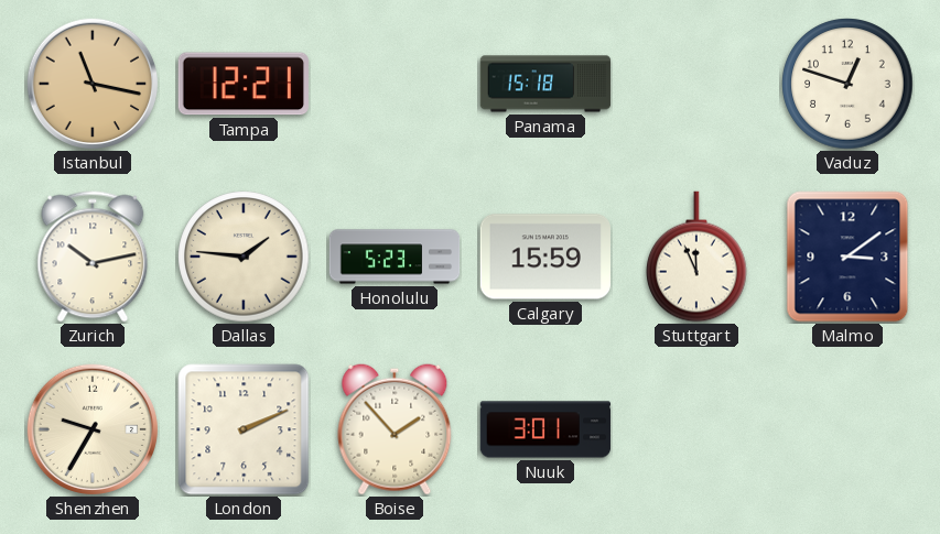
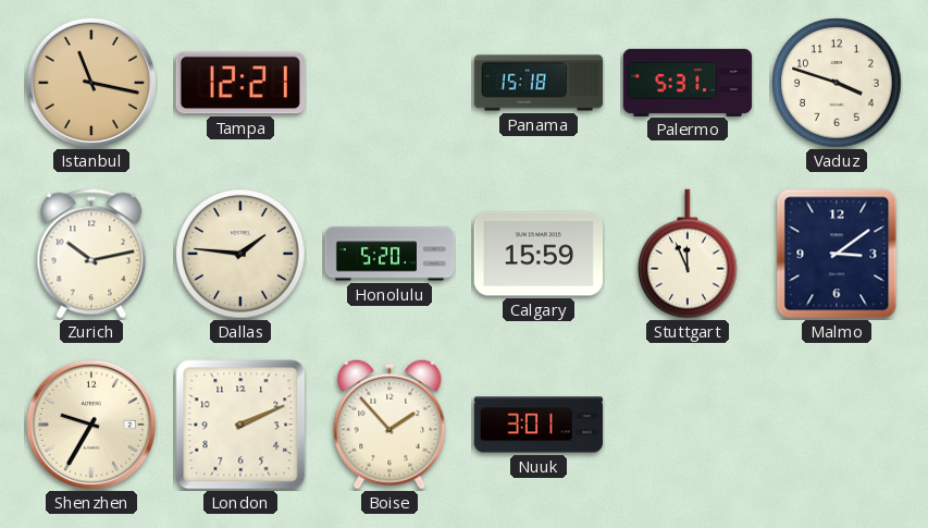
Palermo: none -> 5:31
Vaduz: 12:48 -> 3:48
Honolulu: 5:23 -> 5:20
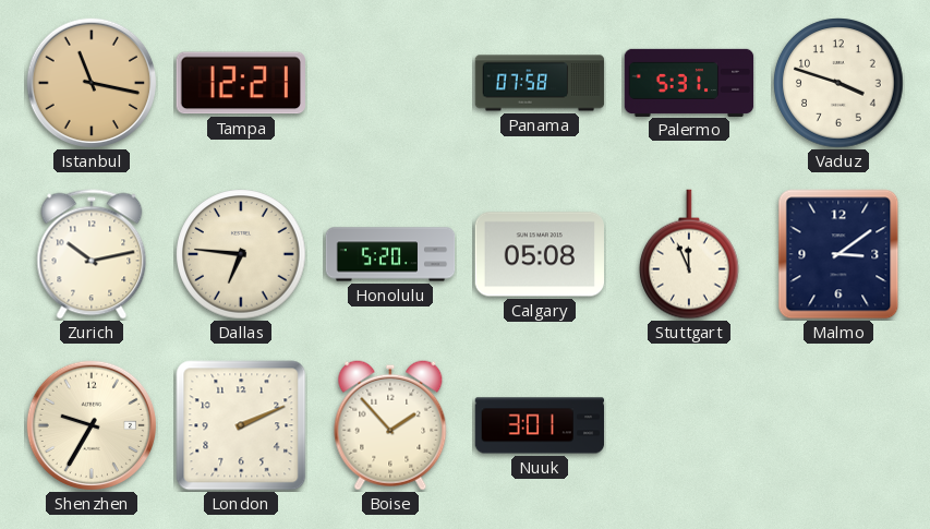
Panama: 15:18 -> 07:58
Dallas: 1:46 -> 6:46
Calgary: 15:59 -> 05:08
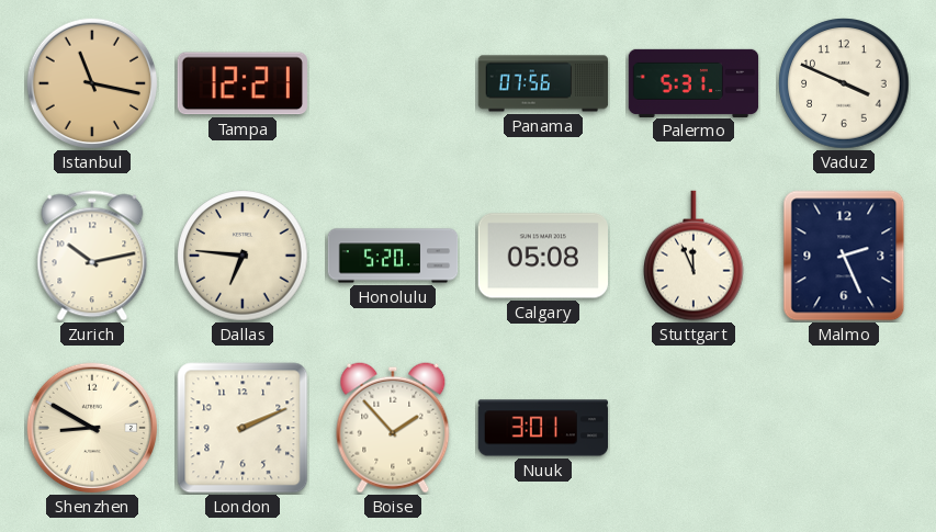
Panama: 07:58 -> 07:56
Vaduz: 3:48 -> 3:49
Malmo: 3:09 -> 2:26
Shenzhen: 9:35 -> 8:50
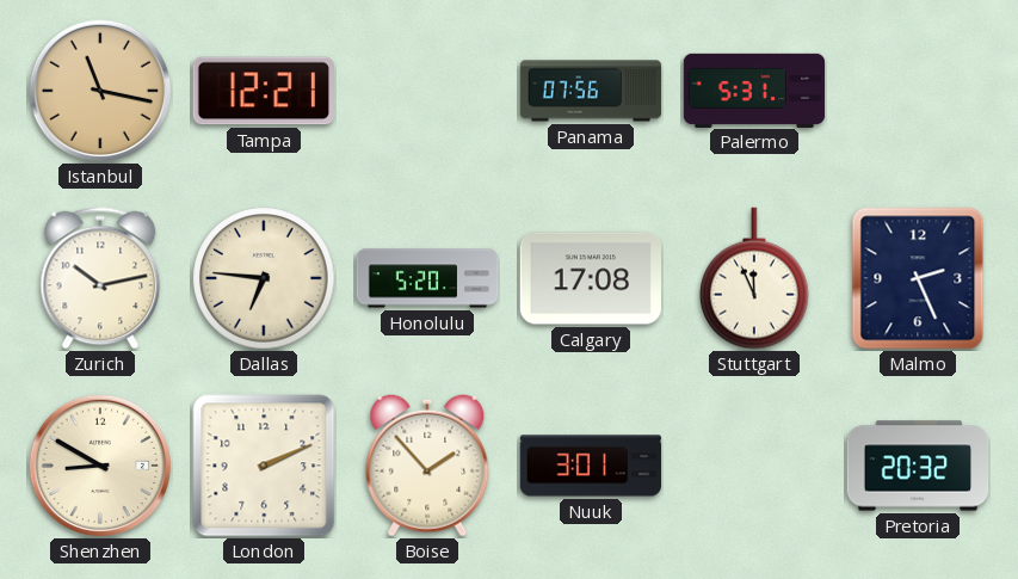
Vaduz: 3:49 -> none
Calgary: 05:08 -> 17:08
Pretoria: none -> 20:32
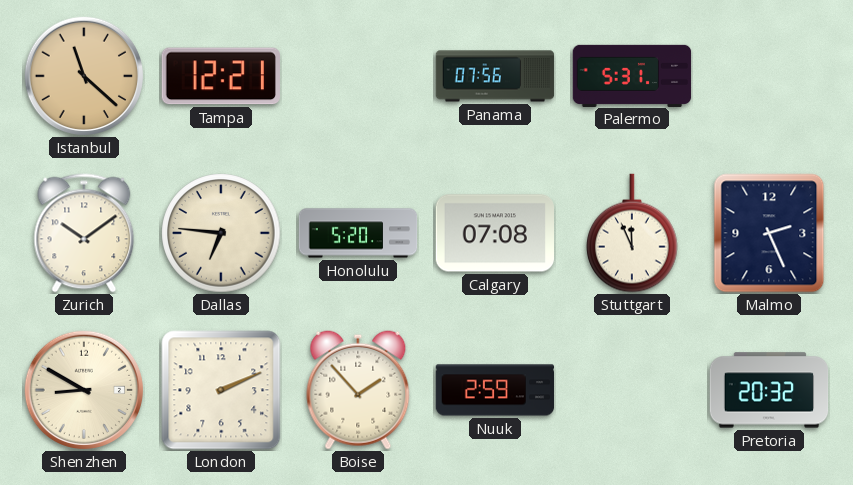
Istanbul: 11:17 -> 11:22
Zurich: 10:13 -> 10:09
Calgary: 17:08 -> 07:08
Nuuk: 3:01 -> 2:59
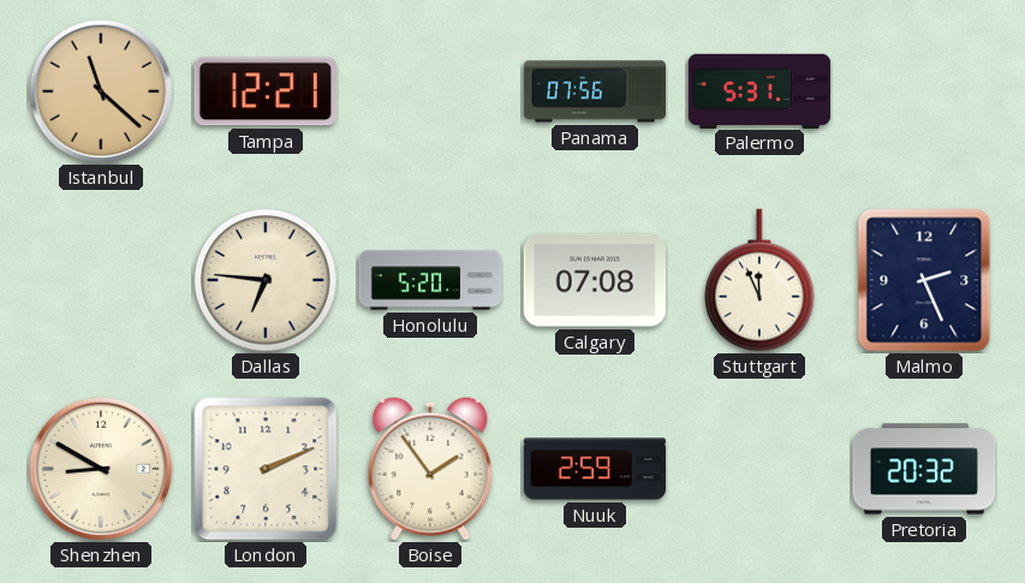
Zurich: 10:09 -> none
Boise: 1:53 -> 1:54
